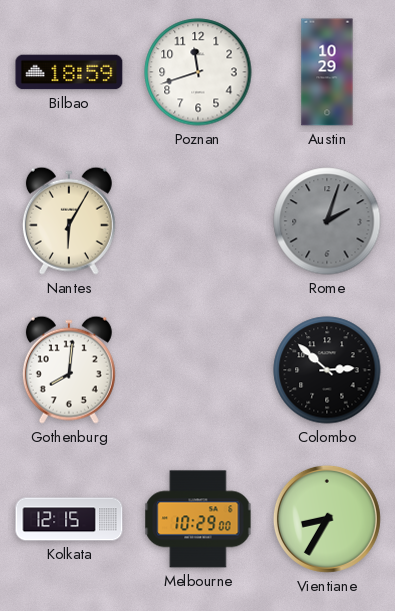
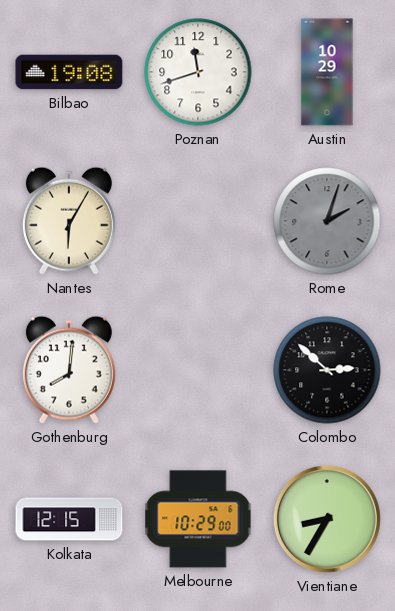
Bilbao: 18:59 -> 19:08
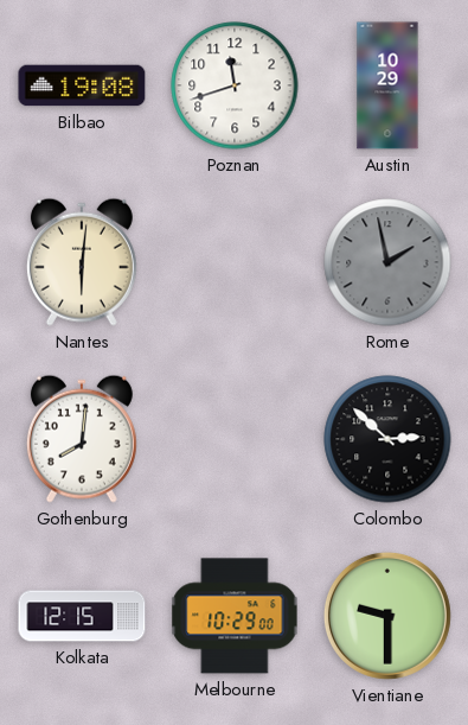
Nantes: 6:05 -> 6:01
Rome: 2:03 -> 1:58
Vientiane: 8:35 -> 9:30
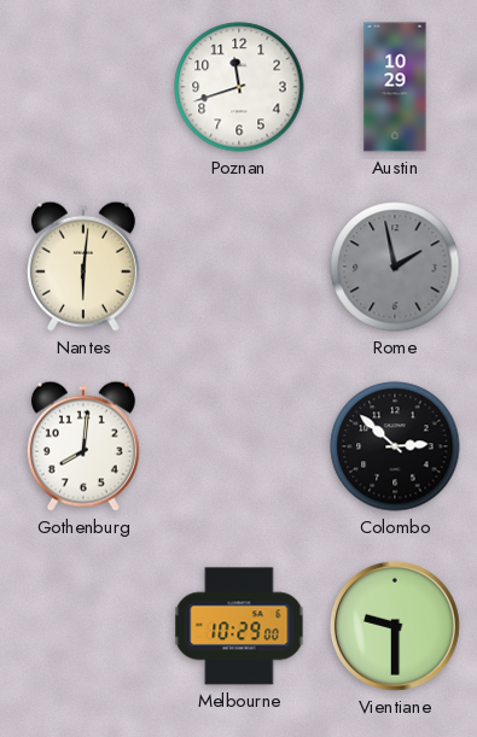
Bilbao: 19:08 -> none
Kolkata: 12:15 -> none
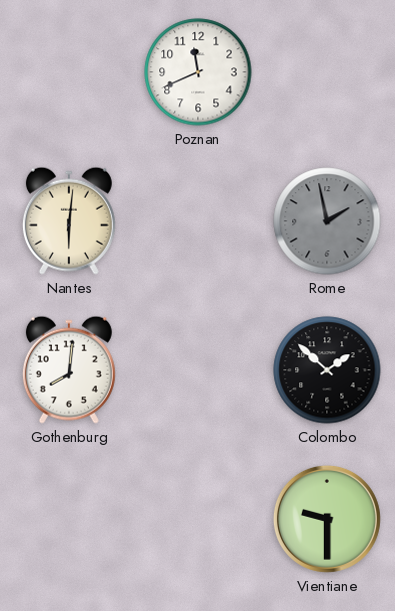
Poznan: 11:42 -> 11:41
Austin: 10:29 -> none
Colombo: 2:52 -> 1:52
Melbourne: 10:29 -> none
